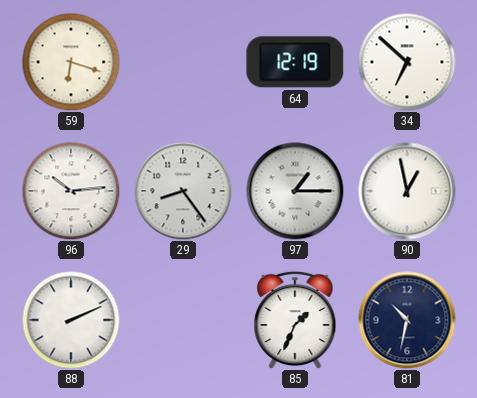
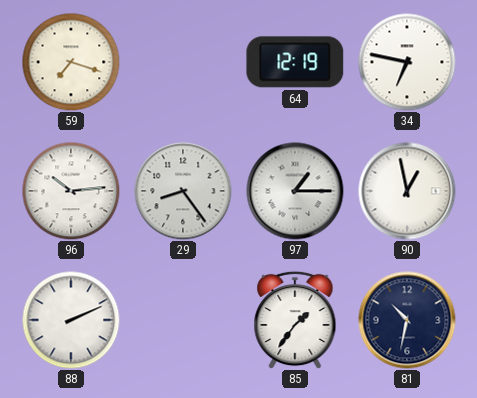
59: 6:18 -> 7:18
34: 6:52 -> 6:47
85: 1:34 -> 1:36
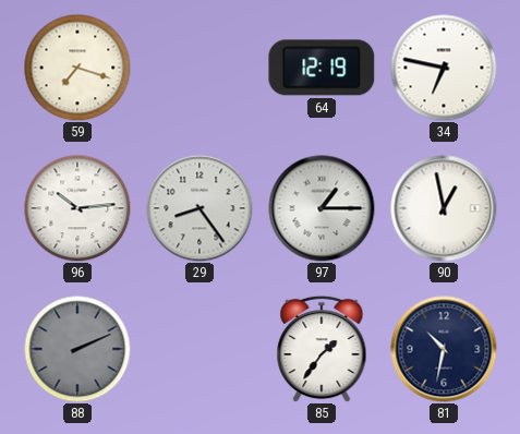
88 dial: white -> grey
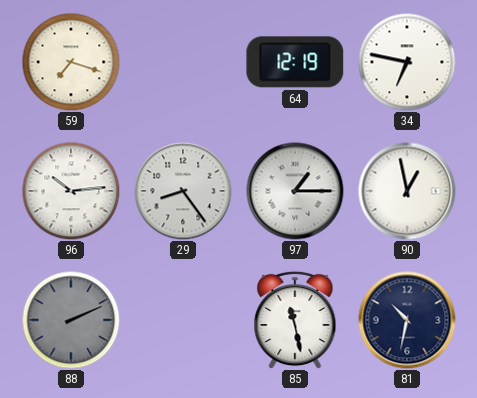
85: 1:36 -> 11:28
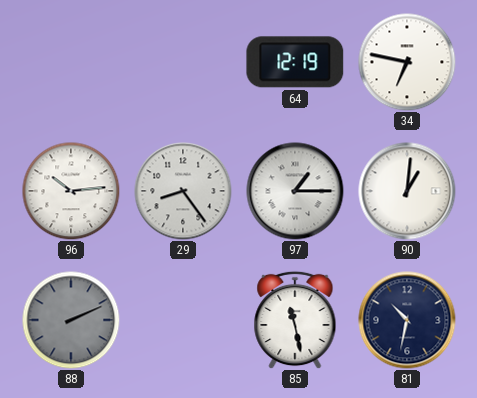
59: 7:18 -> none
90: 12:58 -> 1:01
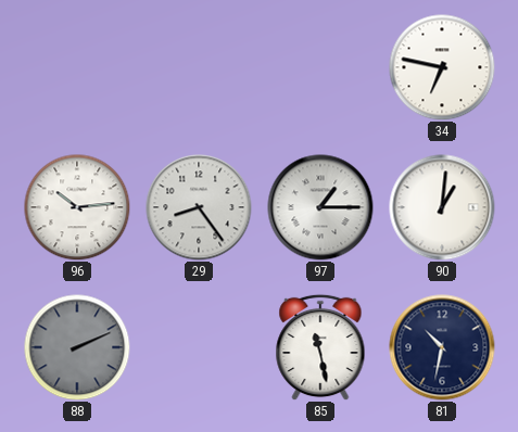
64: 12:19 -> none
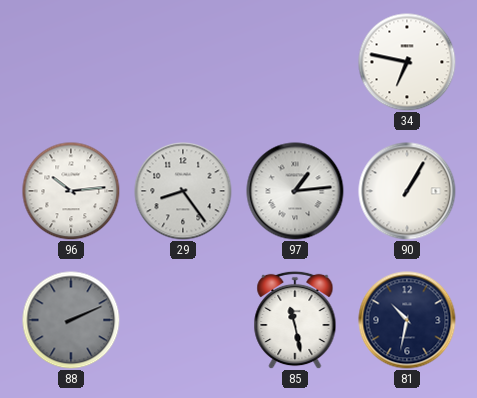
97: 1:15 -> 1:14
90: 1:01 -> 1:05
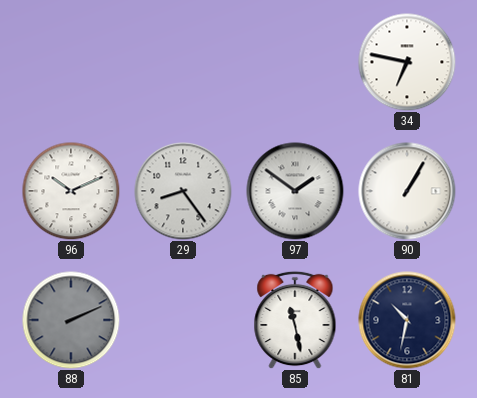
96: 10:14 -> 10:11
97: 1:14 -> 1:51
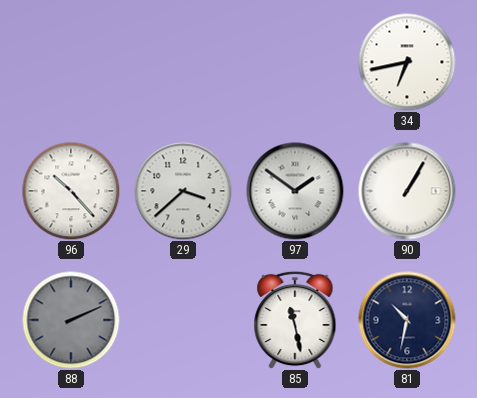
34: 6:47 -> 6:43
96: 10:11 -> 10:23
29: 8:24 -> 3:38
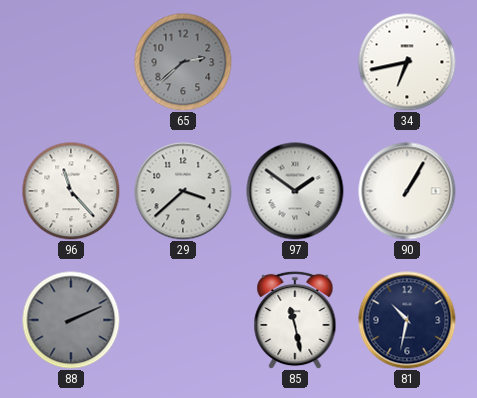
65: none -> 2:38
96: 10:23 -> 11:23
